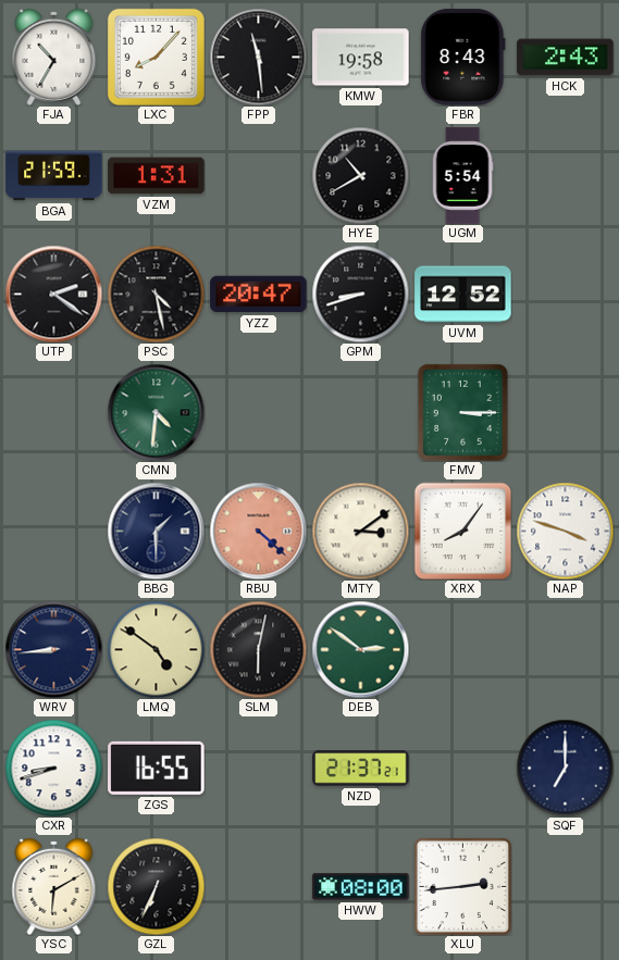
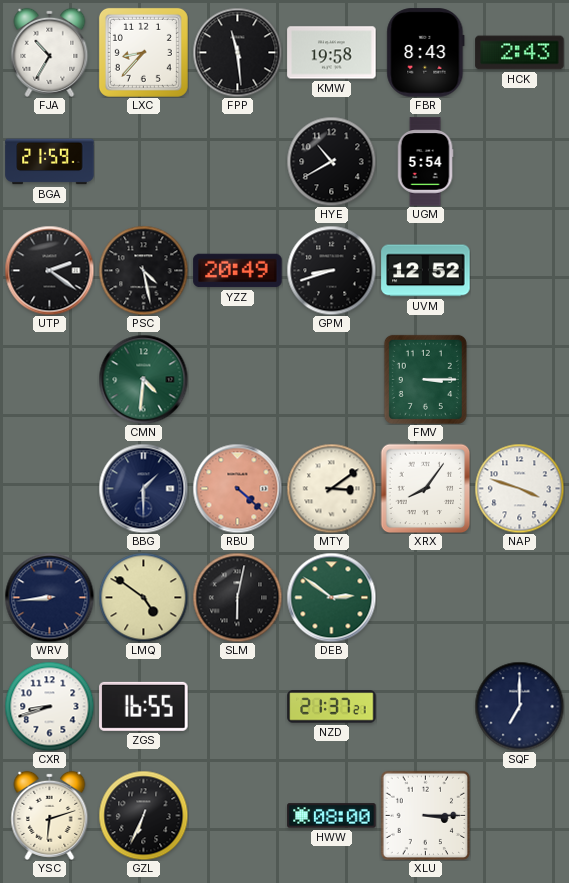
LXC: 8:07 -> 8:37
VZM: 1:31 -> none
YZZ: 20:47 -> 20:49
YSC: 6:10 -> 6:12
XLU: 2:44 -> 3:15
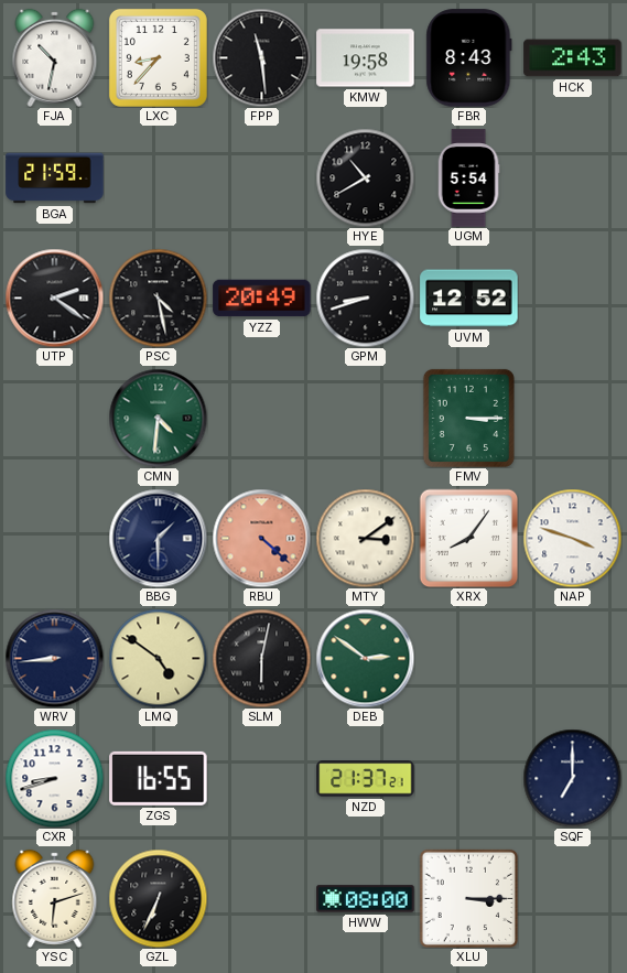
FJA: 10:35 -> 10:32
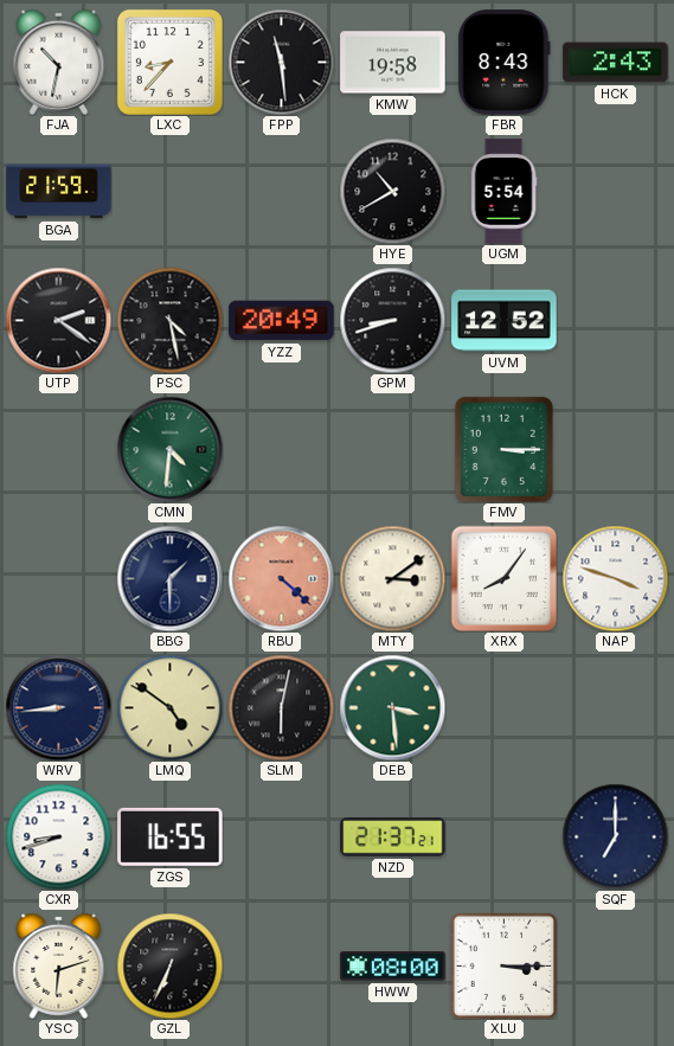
DEB: 2:51 -> 3:29
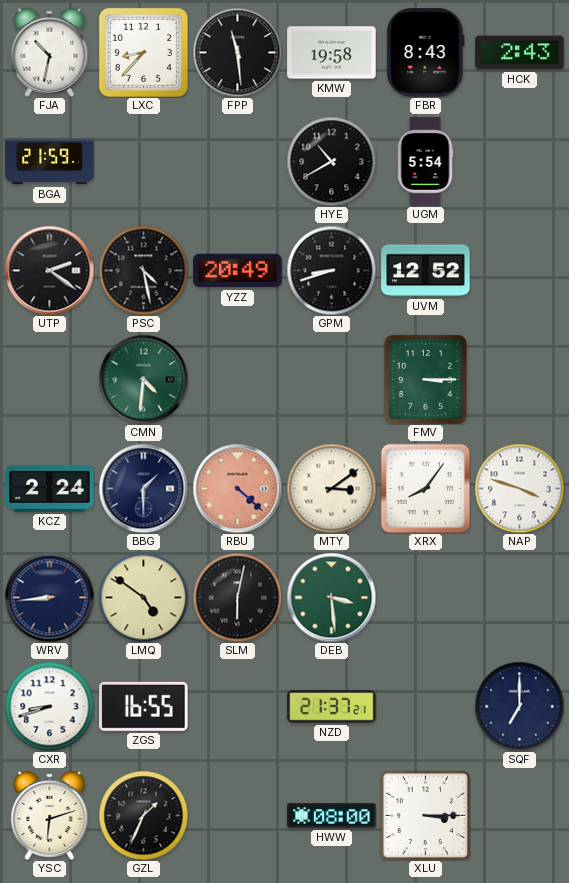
KCZ: none -> 2:24
GZL: 6:34 -> 1:34
